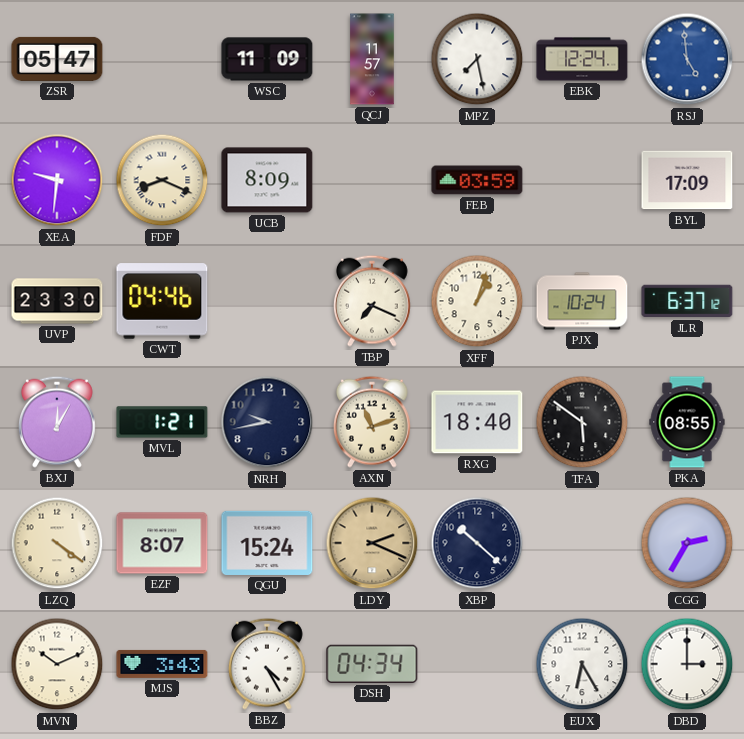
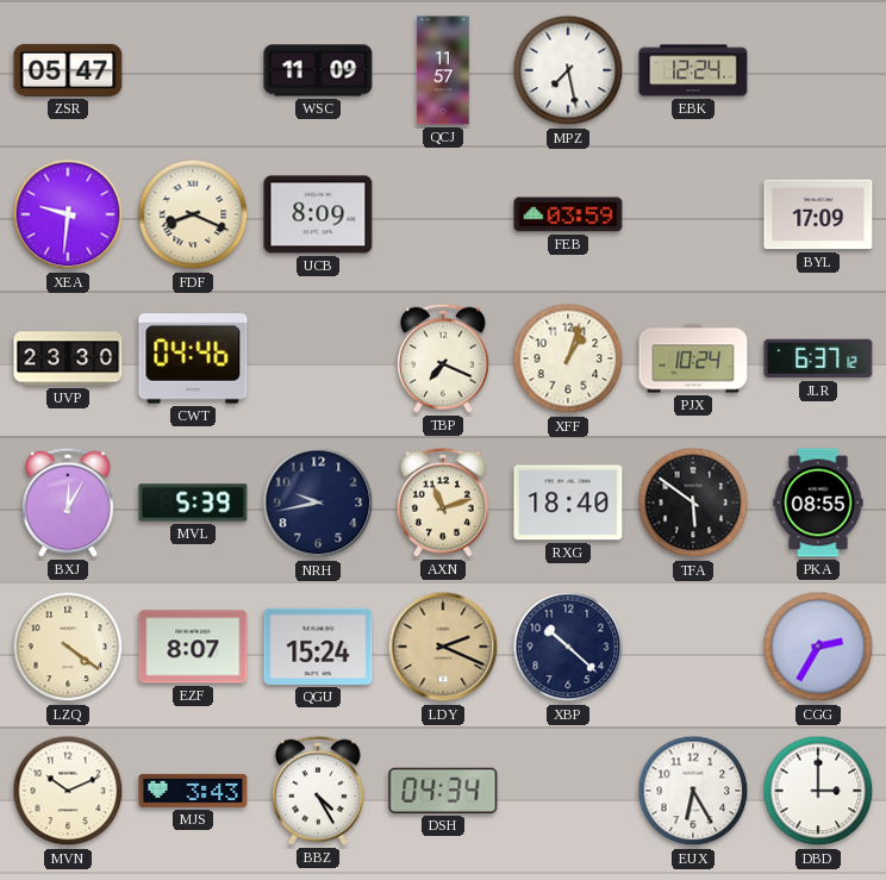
RSJ: 4:59 -> none
MVL: 1:21 -> 5:39
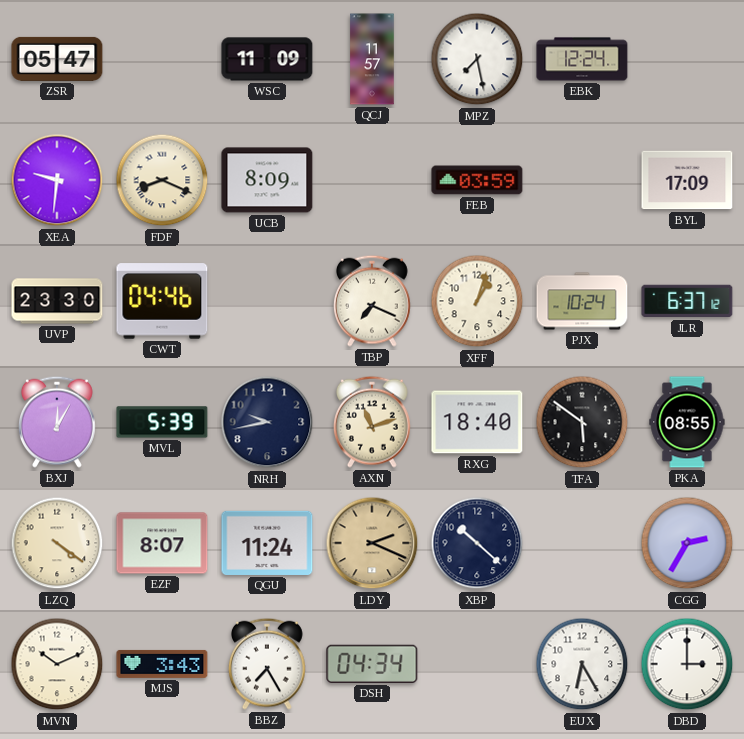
QGU: 15:24 -> 11:24
BBZ: 4:25 -> 7:25
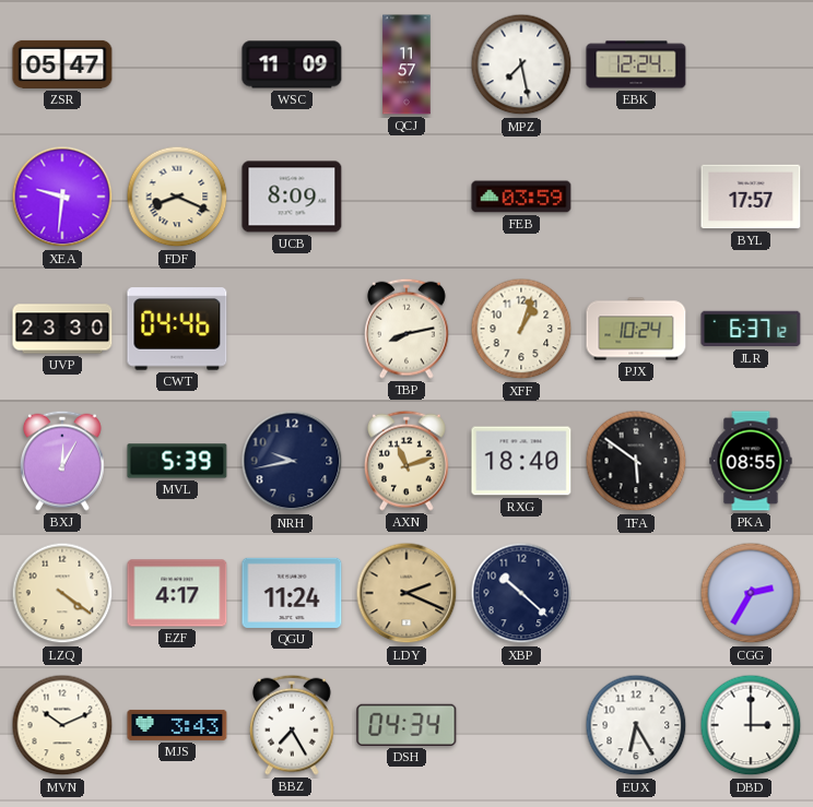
BYL: 17:09 -> 17:57
TBP: 7:19 -> 8:13
EZF: 8:07 -> 4:17
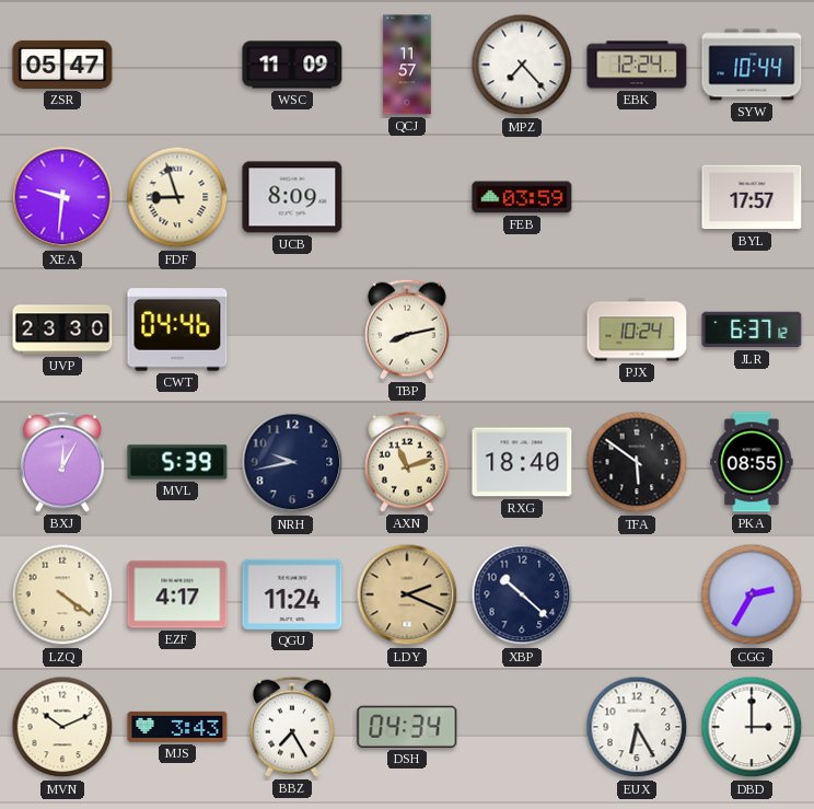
MPZ: 7:28 -> 7:23
SYW: none -> 10:44
FDF: 8:19 -> 8:57
XFF: 1:03 -> none
